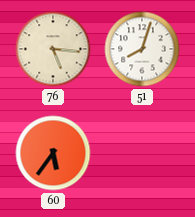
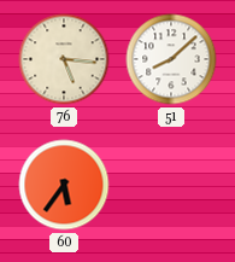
51: 8:03 -> 8:08
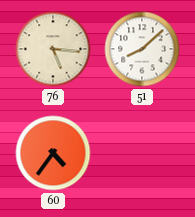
60: 5:36 -> 4:36
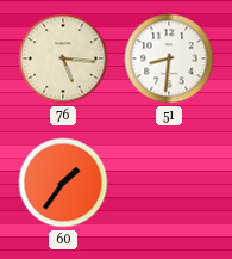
51: 8:08 -> 8:31
60: 4:36 -> 1:36
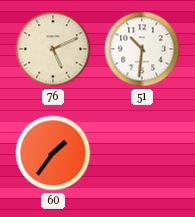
76: 5:16 -> 5:11
51: 8:31 -> 10:31
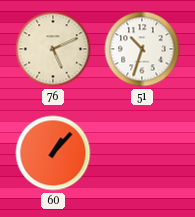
51: 10:31 -> 10:33
60: 1:36 -> 1:07
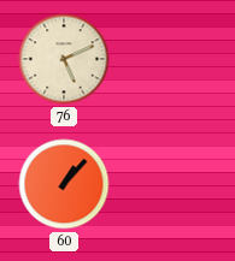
51: 10:33 -> none
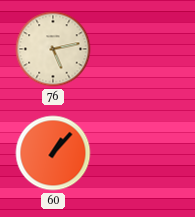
76: 5:11 -> 5:13
